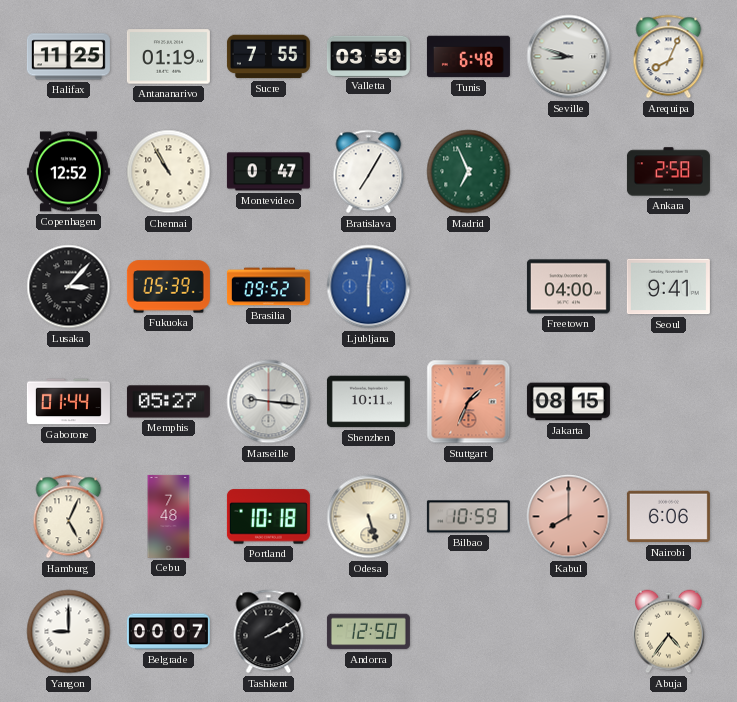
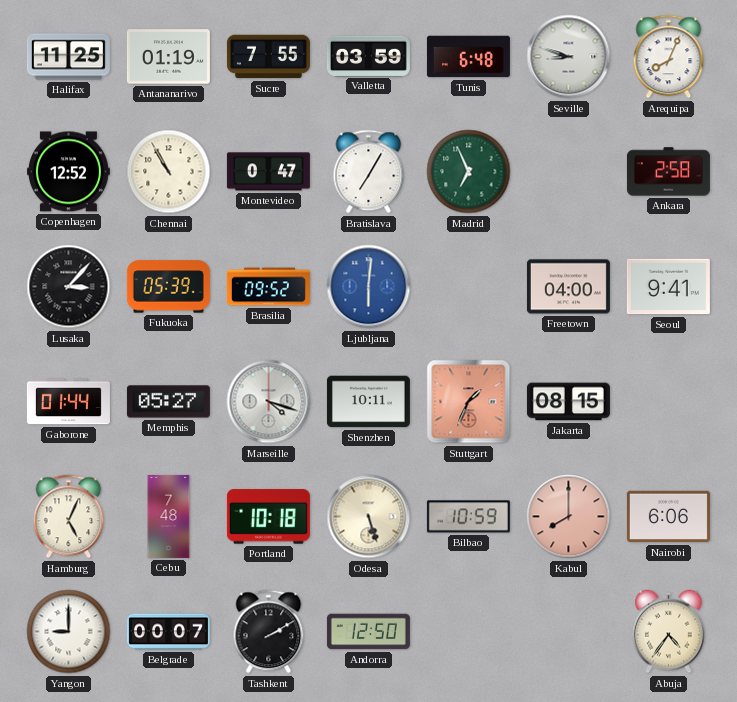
Marseille: 9:16 -> 4:18
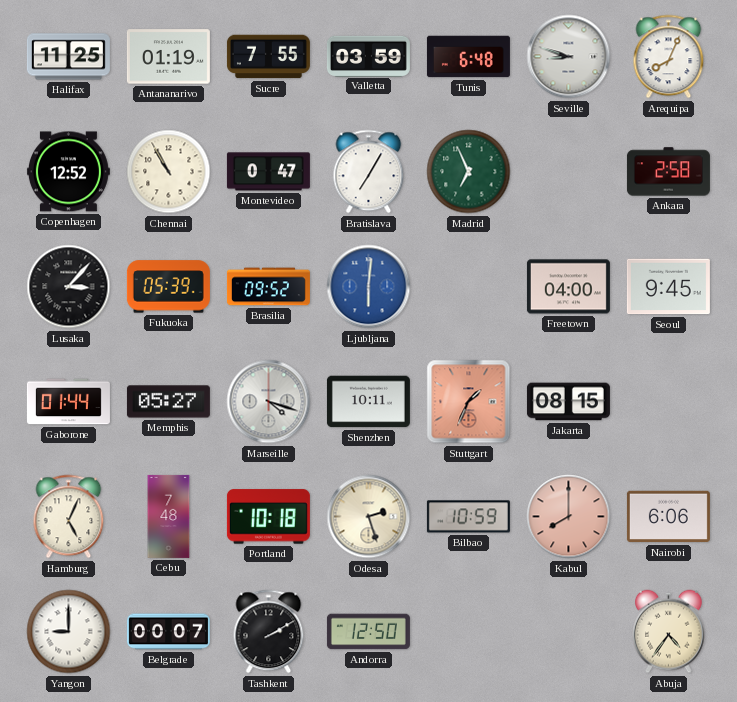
Seoul: 9:41 -> 9:45
Odesa: 5:27 -> 2:27
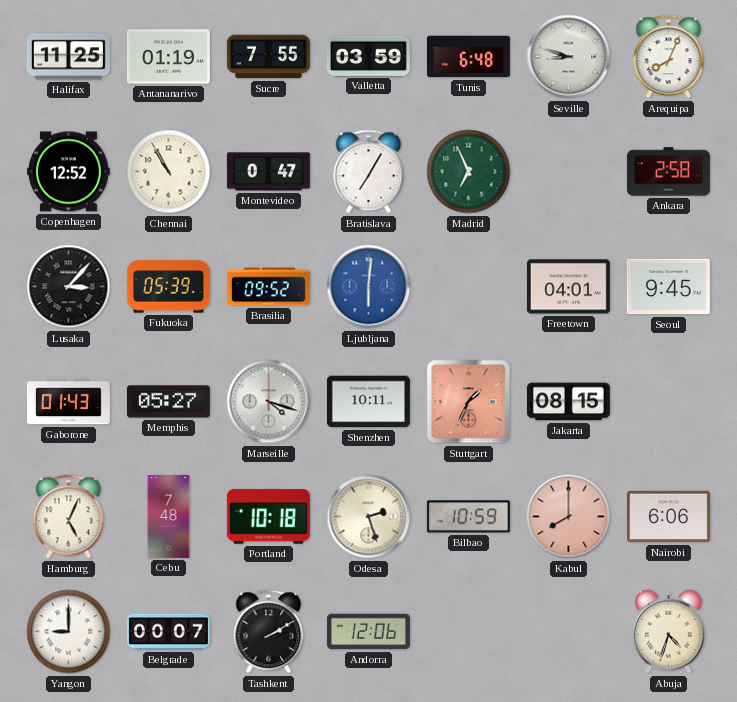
Freetown: 04:00 -> 04:01
Gaborone: 01:44 -> 01:43
Andorra: 12:50 -> 12:06
Abuja: 4:36 -> 4:33
